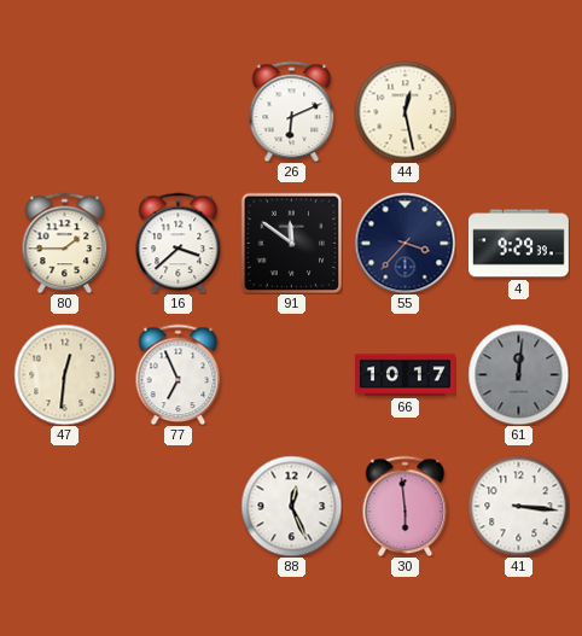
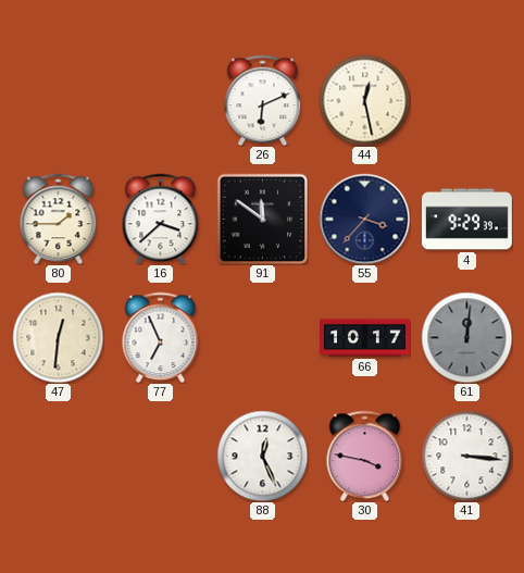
30: 5:59 -> 3:47
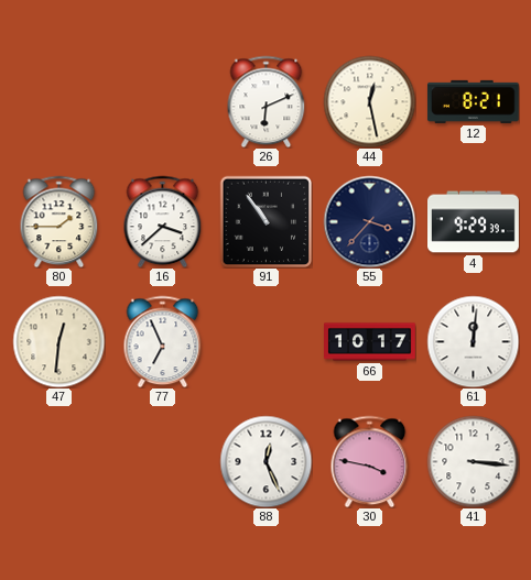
12: none -> 8:21
91: 11:51 -> 10:54
61 dial: grey -> white
